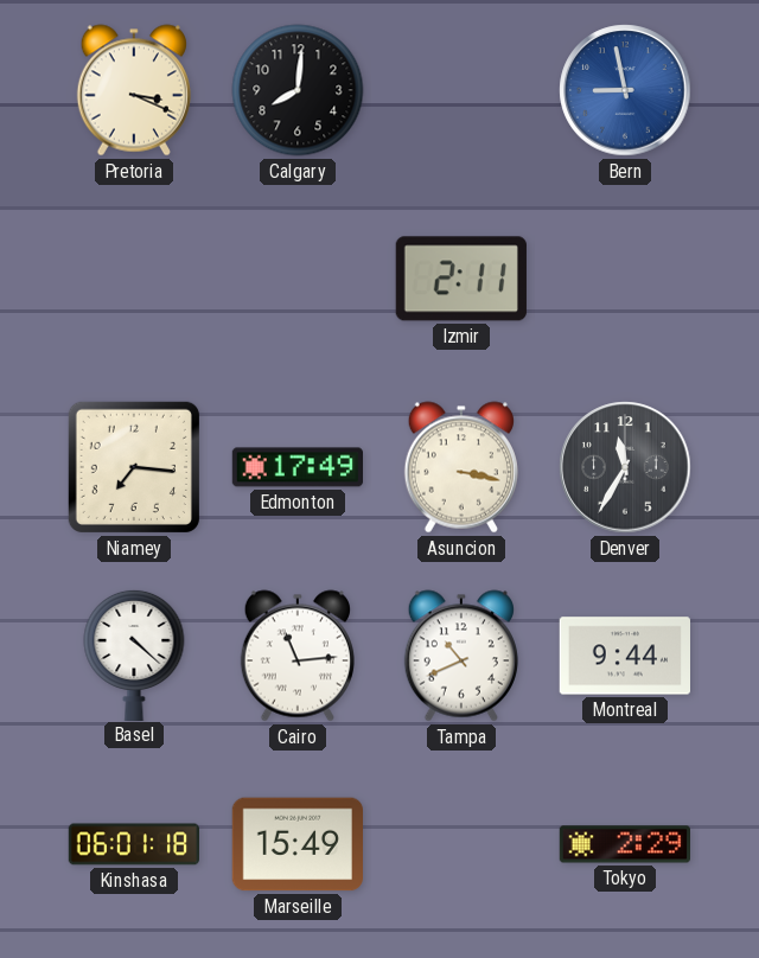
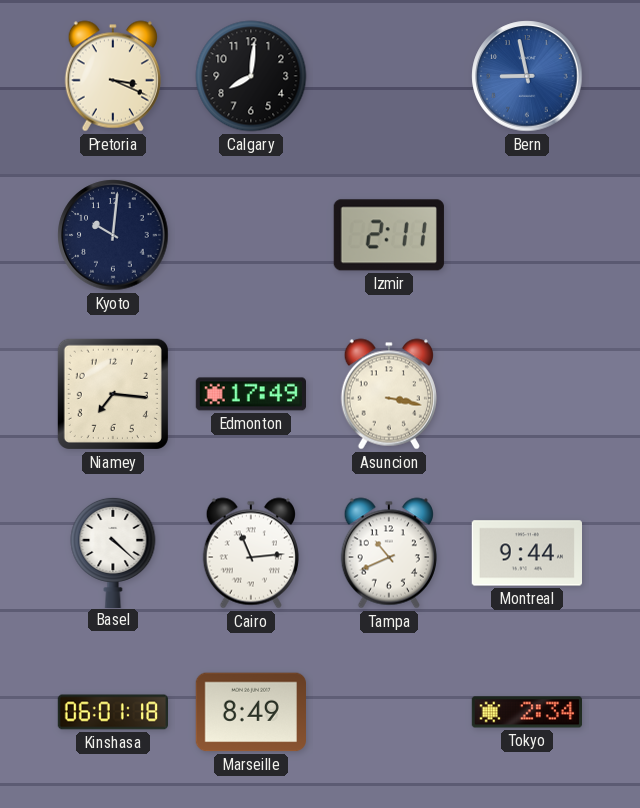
Kyoto: none -> 10:01
Denver: 11:35 -> none
Marseille: 15:49 -> 8:49
Tokyo: 2:29 -> 2:34
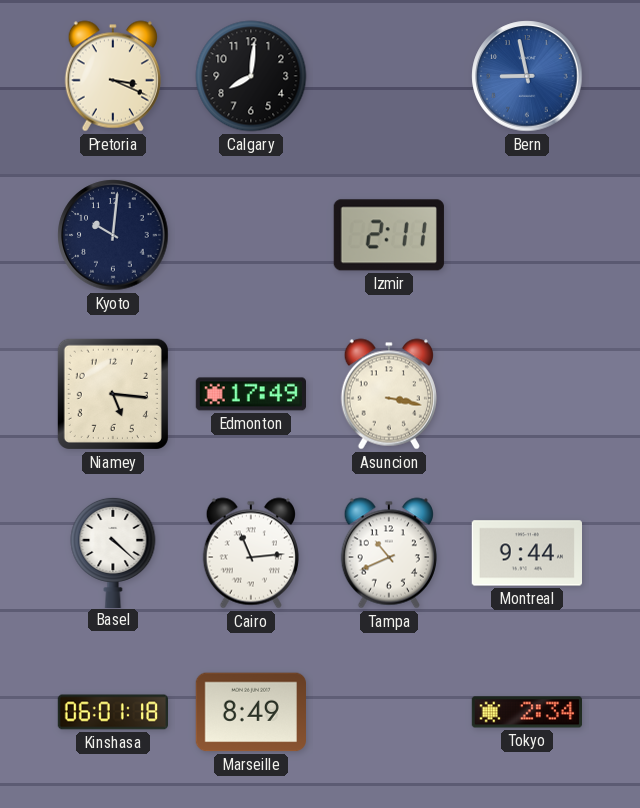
Niamey: 7:16 -> 5:16
